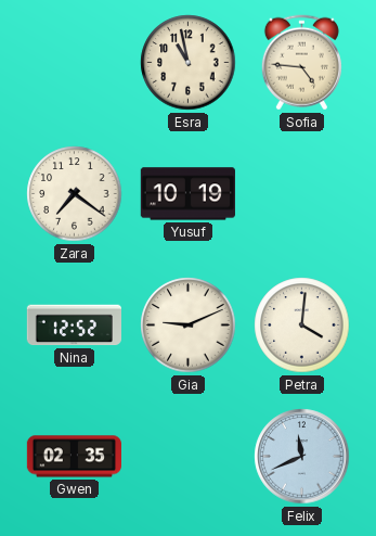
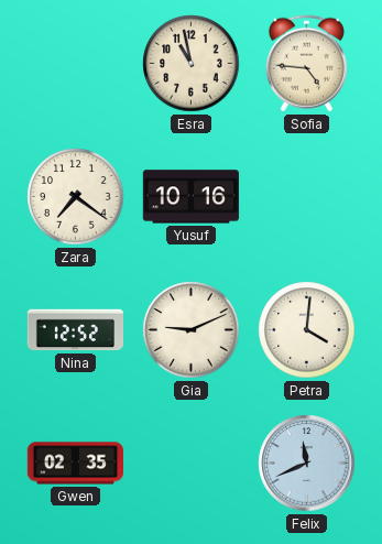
Yusuf: 10:19 -> 10:16
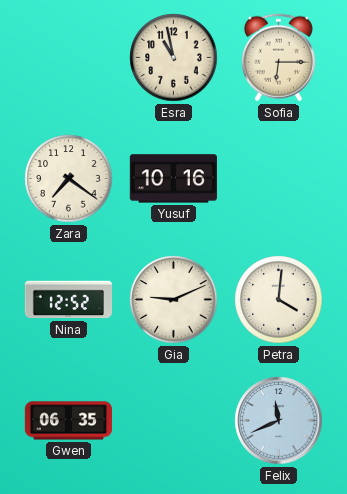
Sofia: 4:46 -> 6:15
Gwen: 02:35 -> 06:35
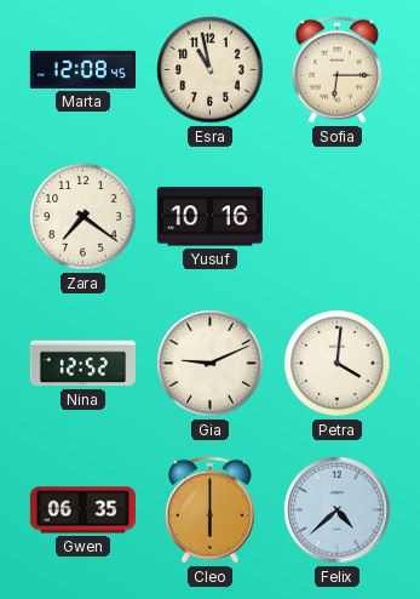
Marta: none -> 12:08
Cleo: none -> 6:00
Felix: 11:41 -> 4:38
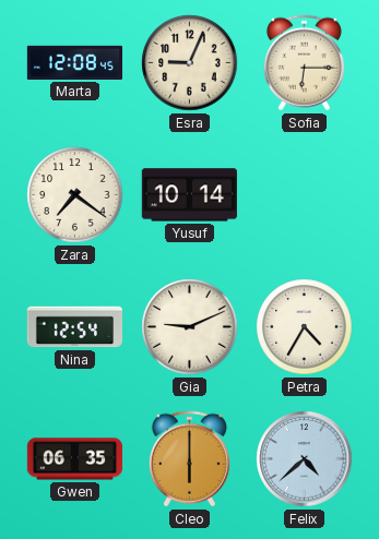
Esra: 10:58 -> 9:04
Yusuf: 10:16 -> 10:14
Nina: 12:52 -> 12:54
Petra: 4:01 -> 4:35
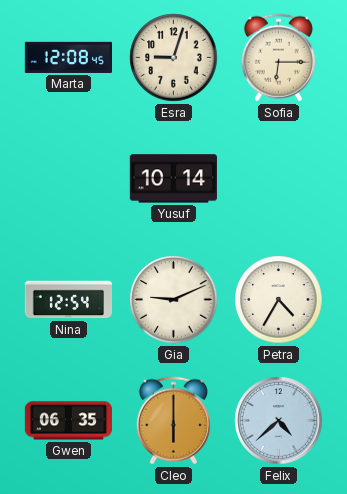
Esra: 9:04 -> 9:03
Zara: 7:21 -> none
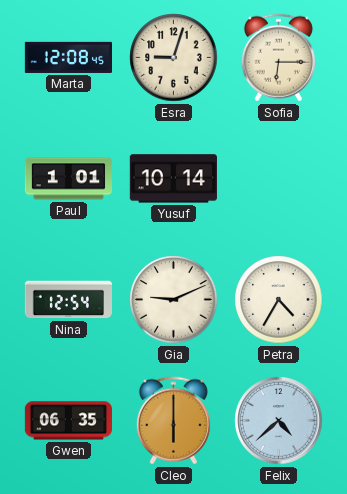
Paul: none -> 1:01
